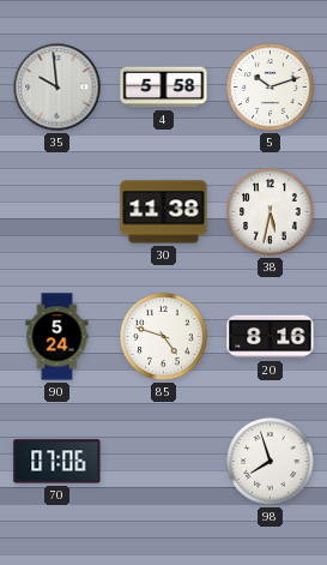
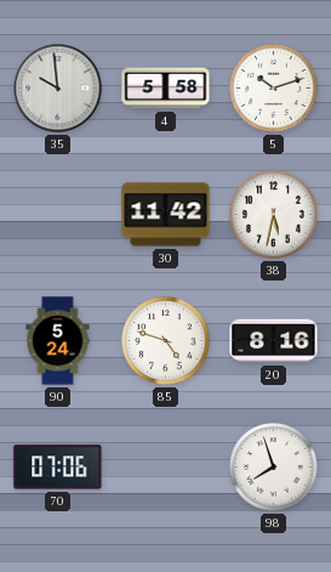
30: 11:38 -> 11:42
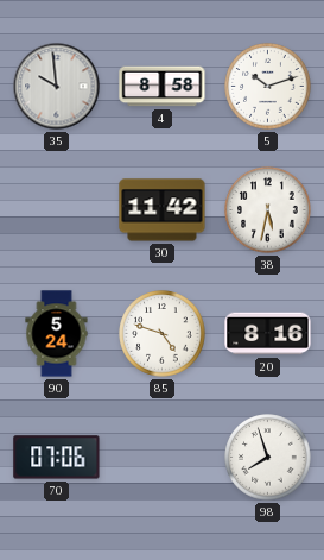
4: 5:58 -> 8:58
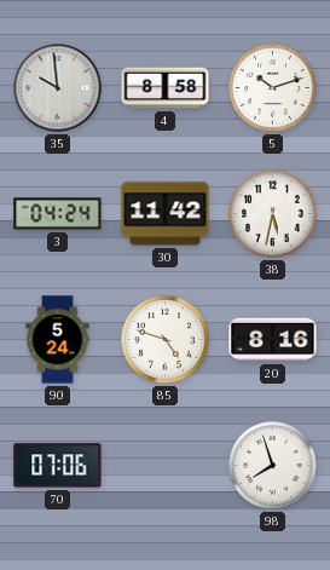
3: none -> 04:24
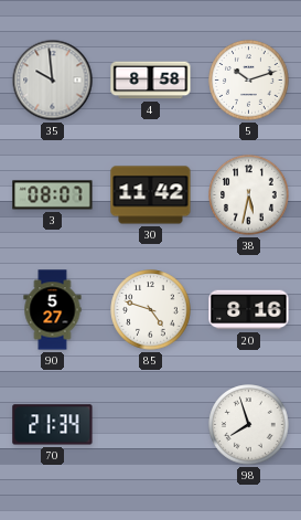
3: 04:24 -> 08:07
90: 5:24 -> 5:27
70: 07:06 -> 21:34
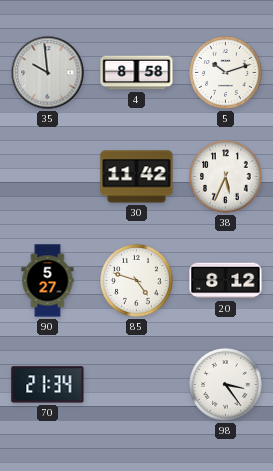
3: 08:07 -> none
38: 5:32 -> 5:34
20: 8:16 -> 8:12
98: 7:57 -> 3:24
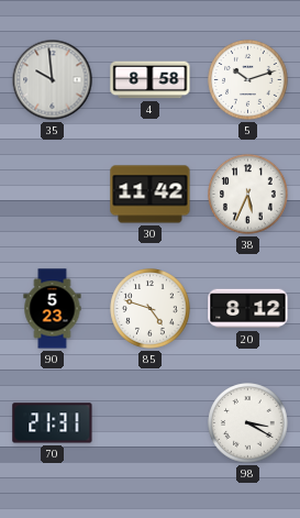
90: 5:27 -> 5:23
70: 21:34 -> 21:31
98: 3:24 -> 3:20
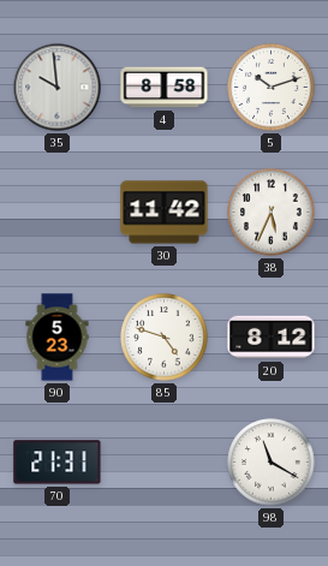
98: 3:20 -> 11:20
